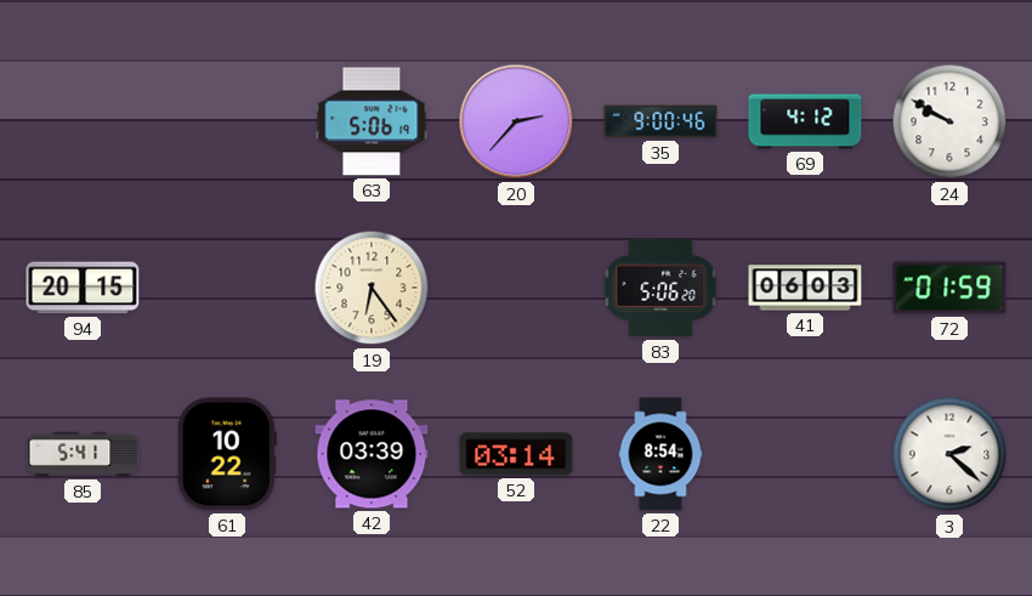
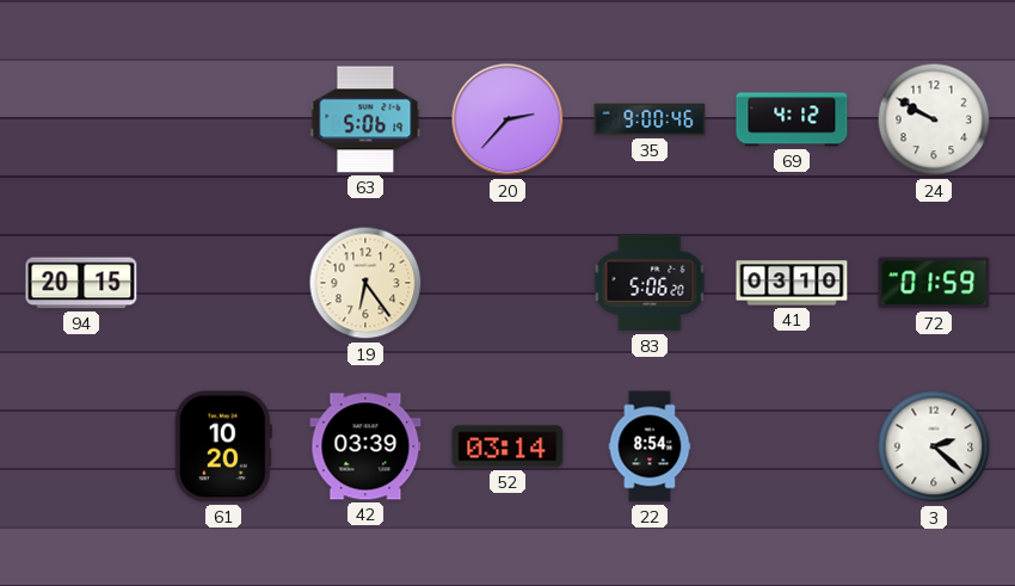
41: 06:03 -> 03:10
85: 5:41 -> none
61: 10:22 -> 10:20
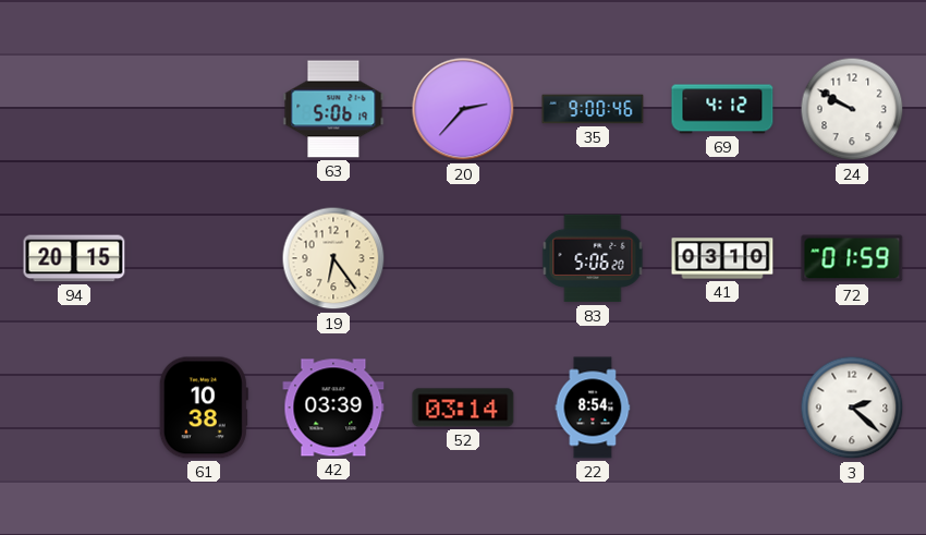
61: 10:20 -> 10:38
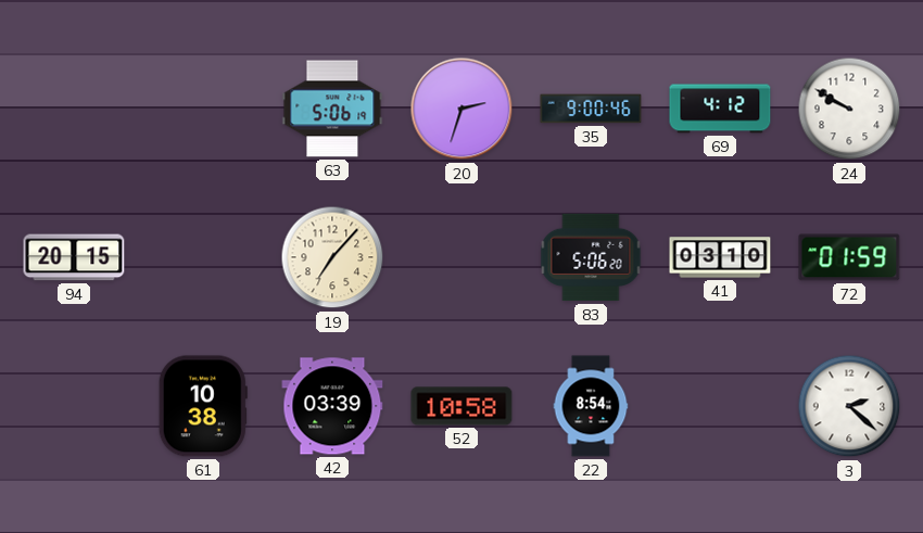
20: 2:37 -> 2:33
19: 6:24 -> 7:07
52: 03:14 -> 10:58
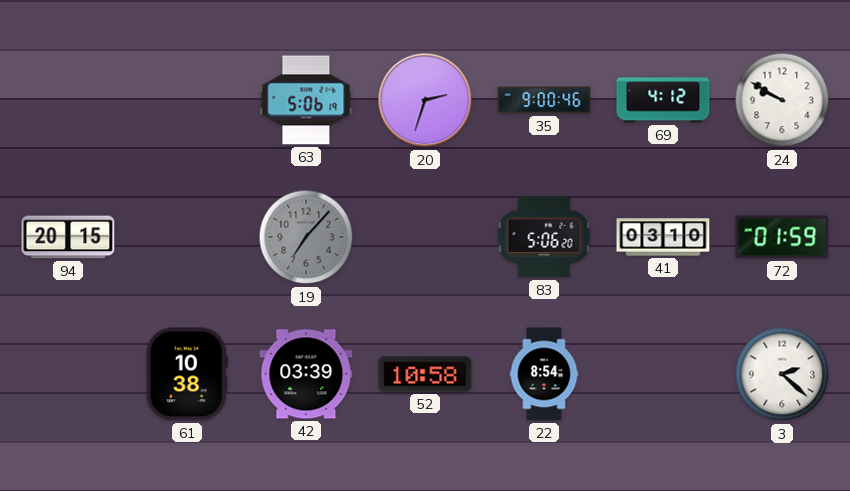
19 dial: cream -> grey
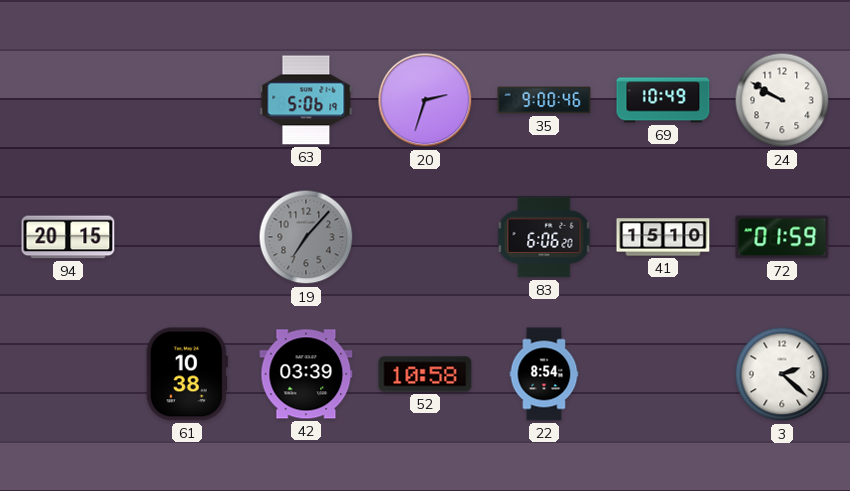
69: 4:12 -> 10:49
83: 5:06 -> 6:06
41: 03:10 -> 15:10
